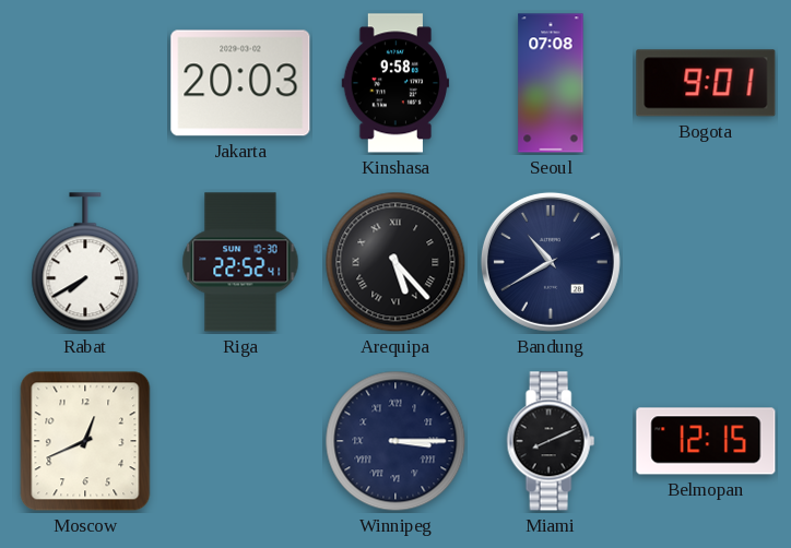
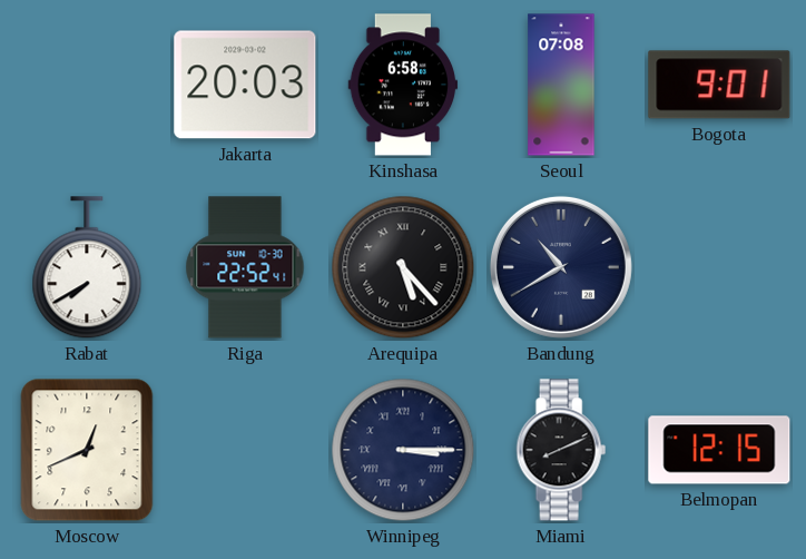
Kinshasa: 9:58 -> 6:58
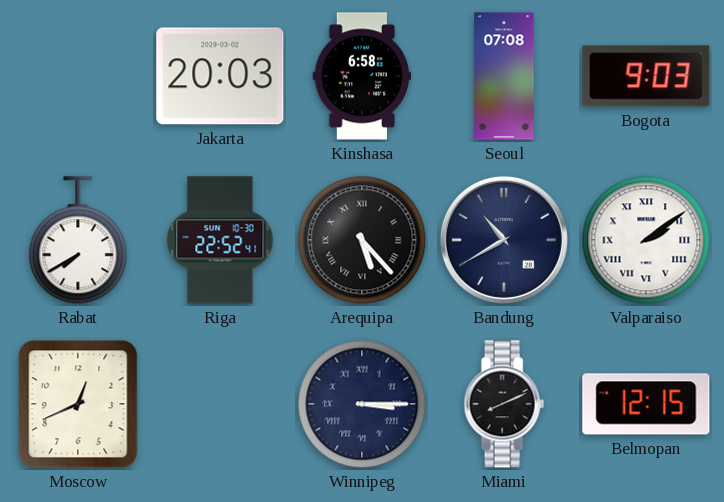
Bogota: 9:01 -> 9:03
Valparaiso: none -> 2:09
